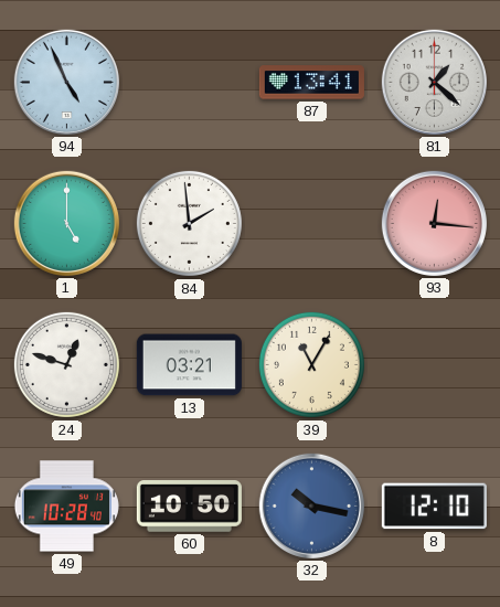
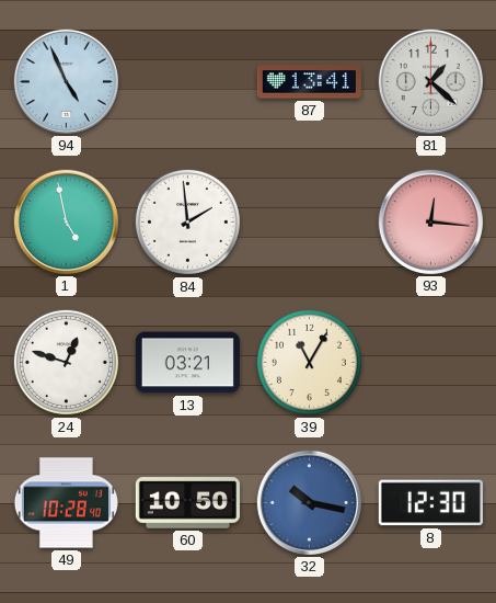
1: 5:00 -> 4:58
8: 12:10 -> 12:30
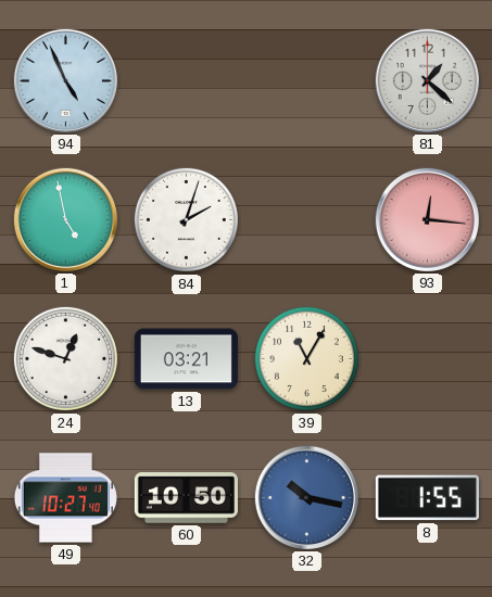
87: 13:41 -> none
84: 1:59 -> 2:03
49: 10:28 -> 10:27
8: 12:30 -> 1:55
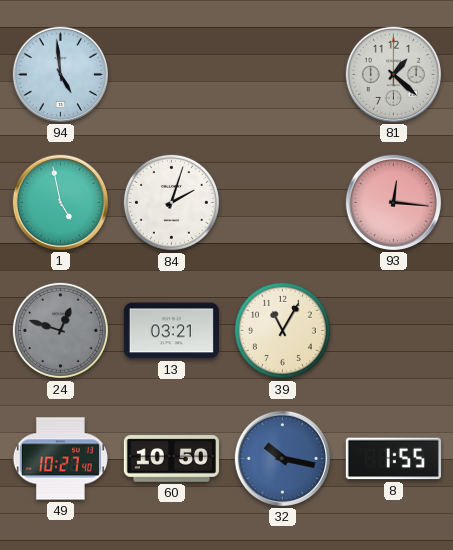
94: 4:56 -> 4:59
24 dial: white -> grey
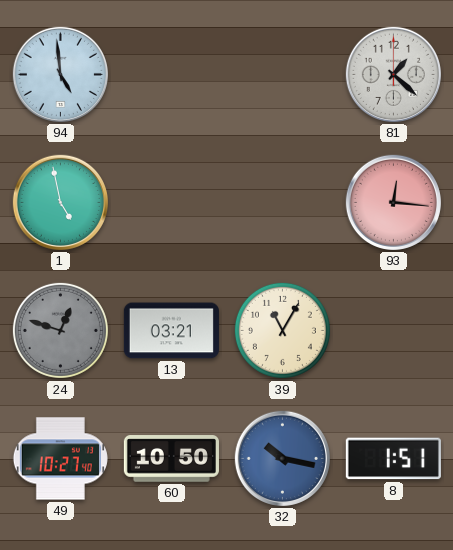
84: 2:03 -> none
8: 1:55 -> 1:51
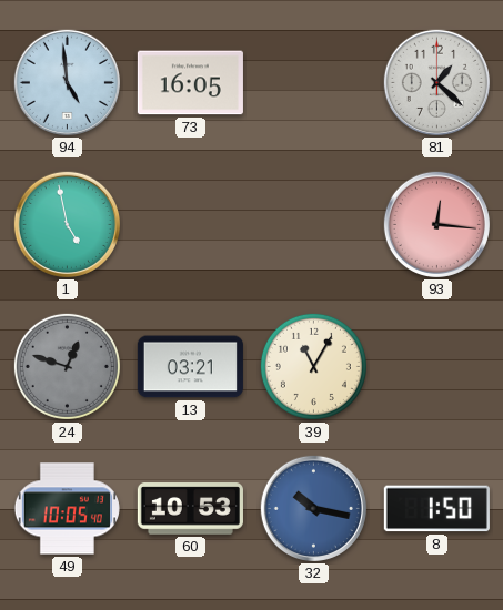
73: none -> 16:05
49: 10:27 -> 10:05
60: 10:50 -> 10:53
8: 1:51 -> 1:50
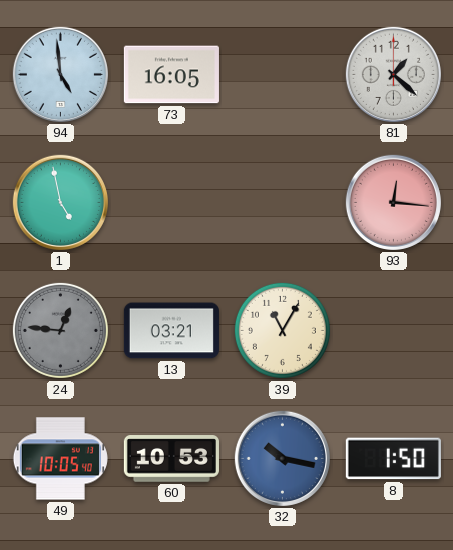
24: 12:48 -> 12:46
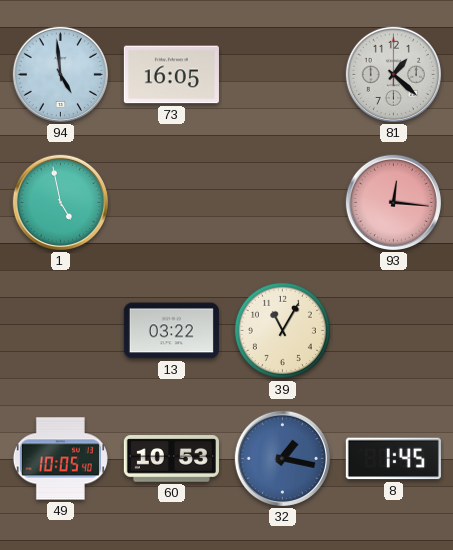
24: 12:46 -> none
13: 03:21 -> 03:22
32: 10:17 -> 1:17
8: 1:50 -> 1:45
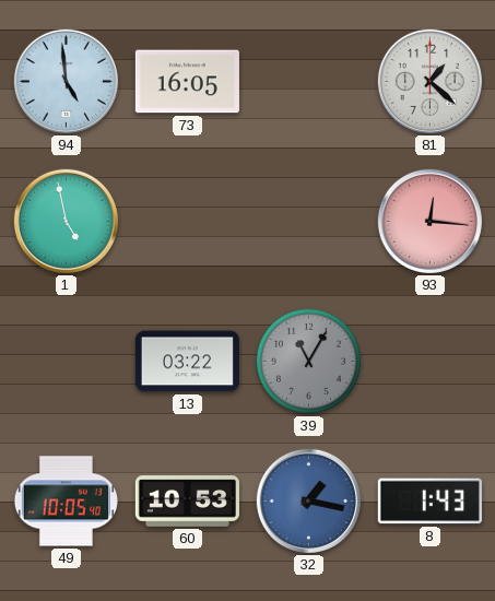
39 dial: cream -> grey
8: 1:45 -> 1:43
